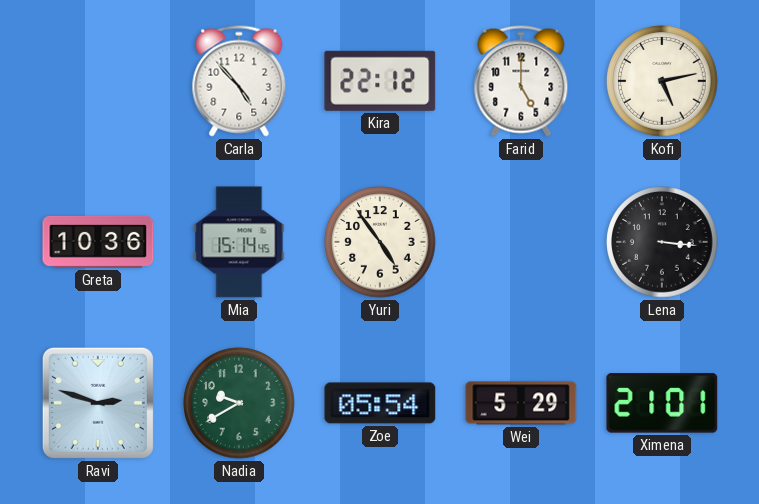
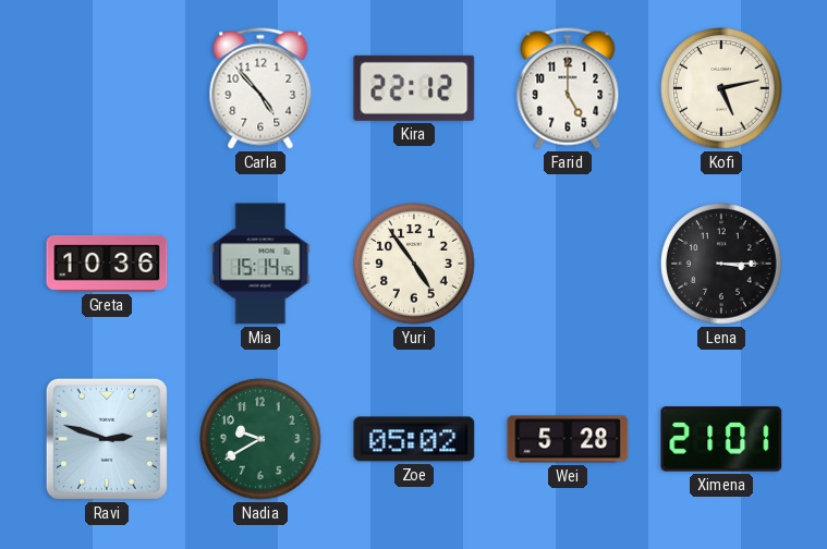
Lena: 3:16 -> 3:15
Zoe: 05:54 -> 05:02
Wei: 5:29 -> 5:28
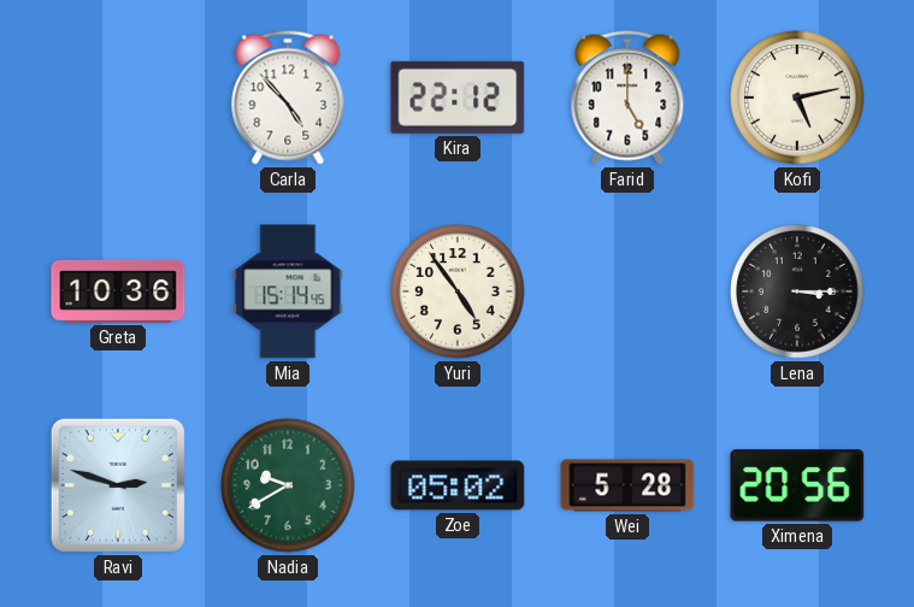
Ximena: 21:01 -> 20:56
